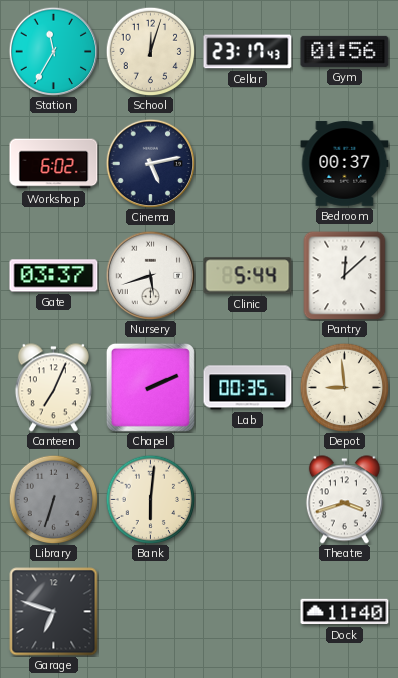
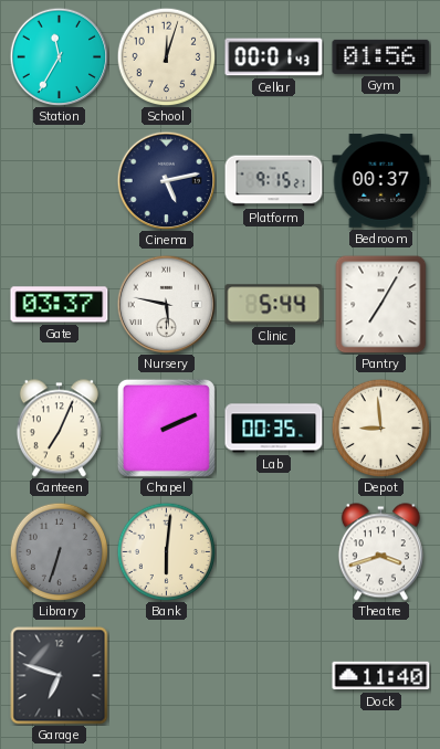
Cellar: 23:17 -> 00:01
Workshop: 6:02 -> none
Platform: none -> 9:15
Nursery: 5:42 -> 5:47
Pantry: 12:08 -> 7:05
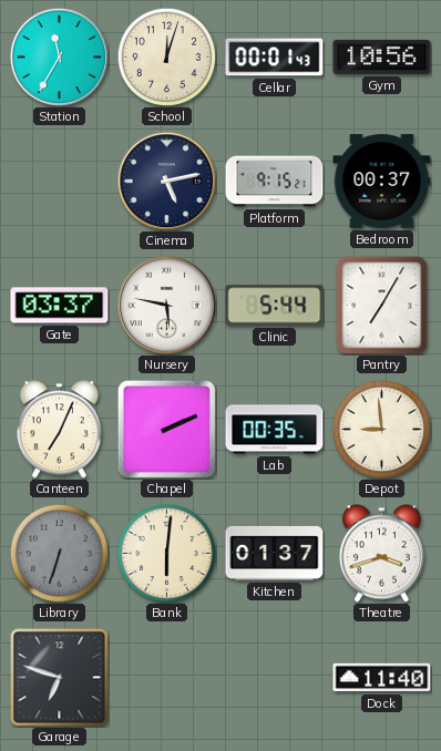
Gym: 01:56 -> 10:56
Kitchen: none -> 01:37
